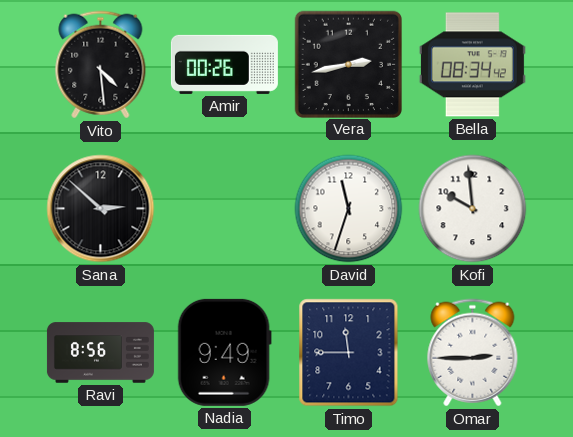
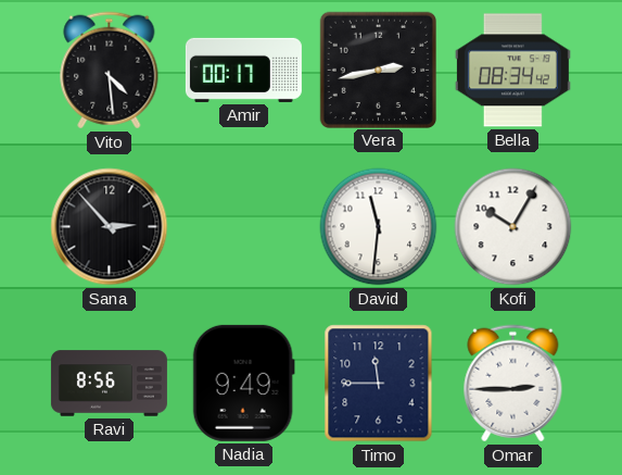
Amir: 00:26 -> 00:17
Sana: 2:52 -> 2:53
David: 11:33 -> 11:31
Kofi: 9:59 -> 10:05
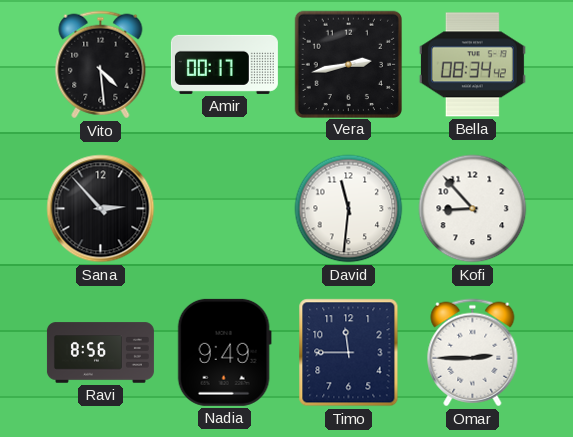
Kofi: 10:05 -> 8:53
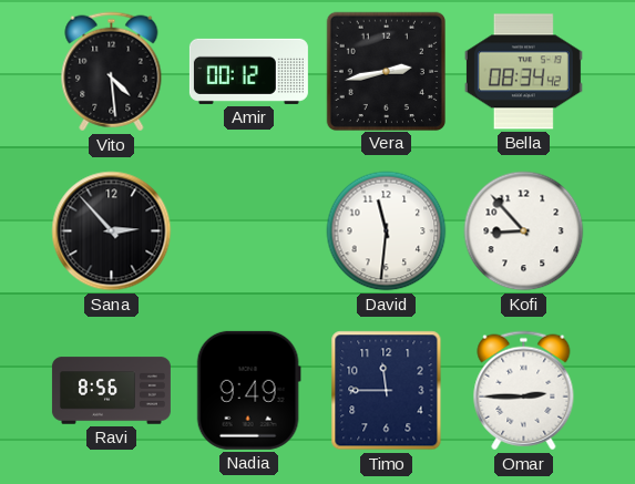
Amir: 00:17 -> 00:12
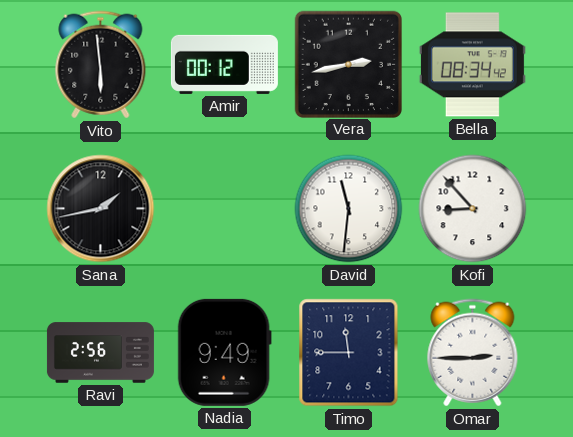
Vito: 4:29 -> 5:59
Sana: 2:53 -> 1:43
Ravi: 8:56 -> 2:56
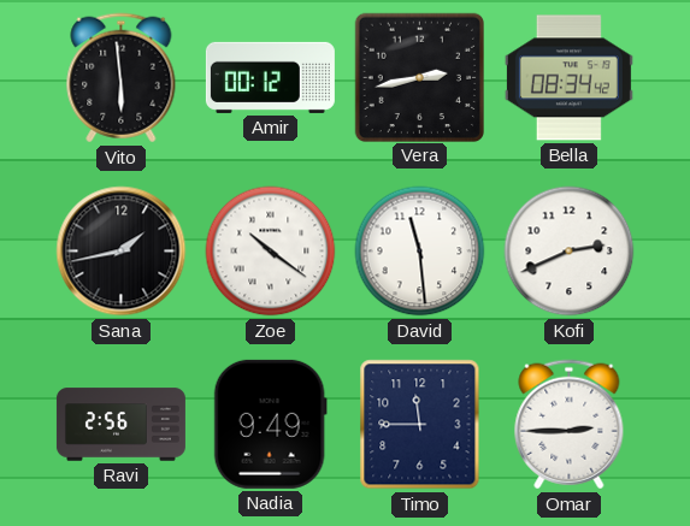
Zoe: none -> 10:21
David: 11:31 -> 11:29
Kofi: 8:53 -> 2:41
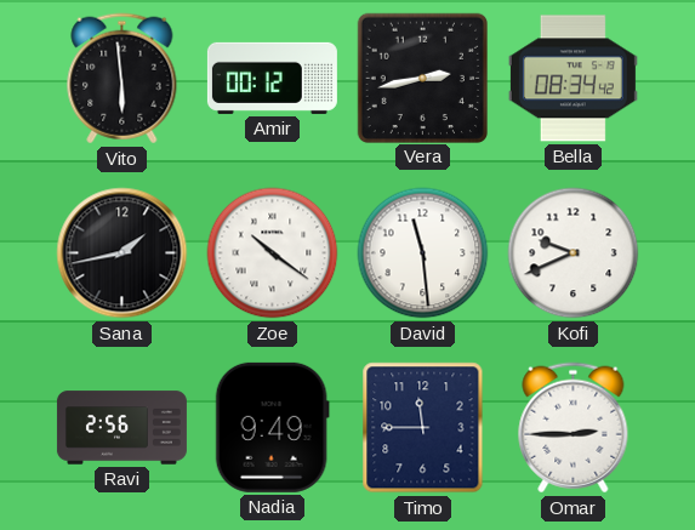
Kofi: 2:41 -> 9:41
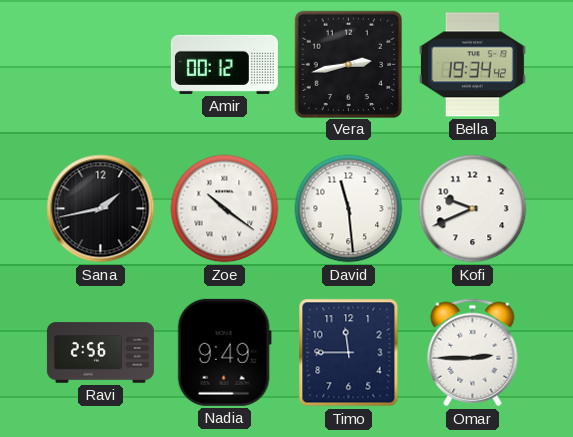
Vito: 5:59 -> none
Bella: 08:34 -> 19:34
